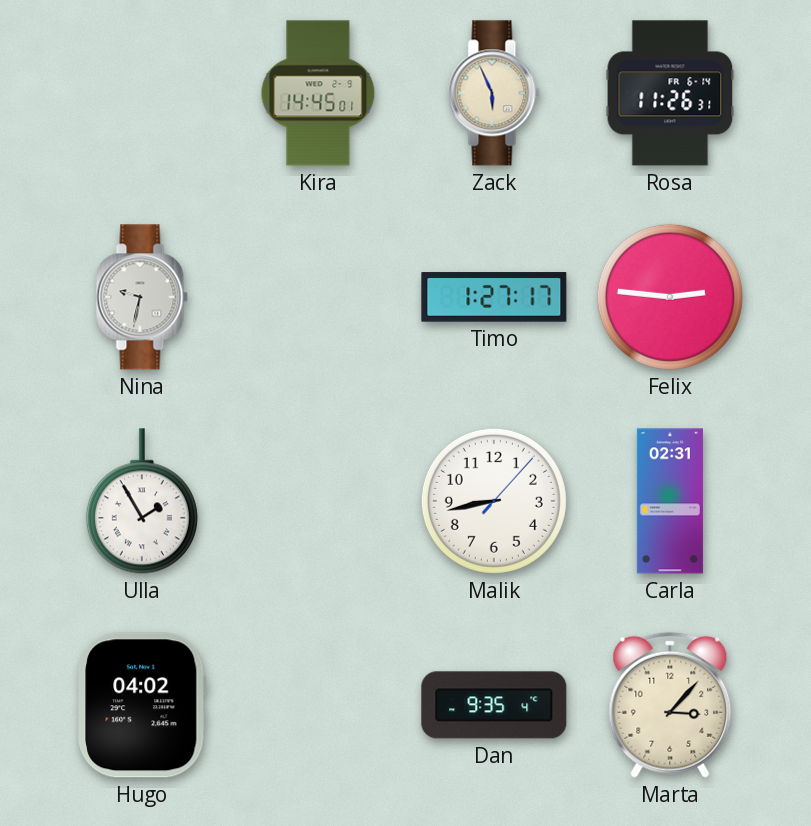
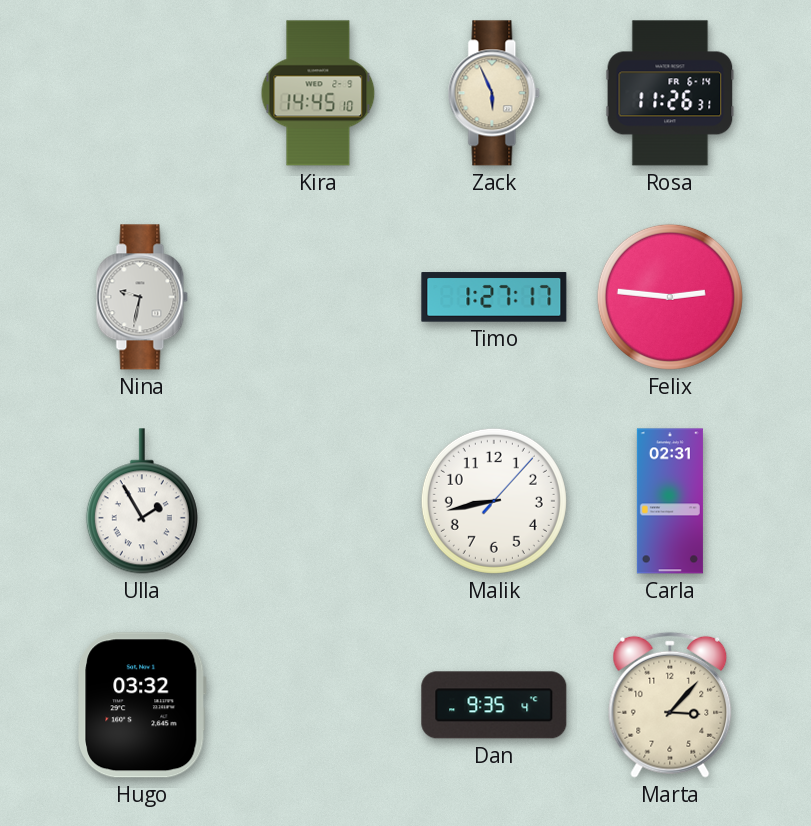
Kira: 14:45:01 -> 14:45:10
Hugo: 04:02 -> 03:32
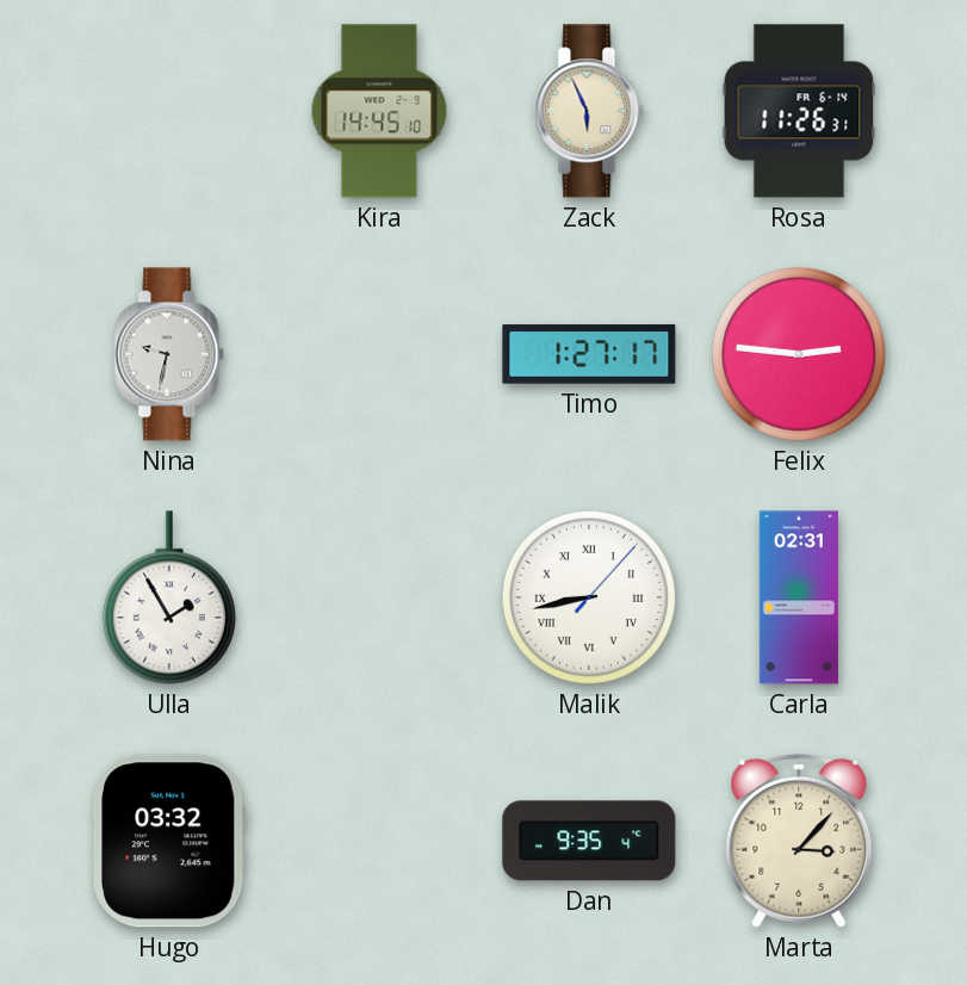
Malik numerals: Arabic -> Roman
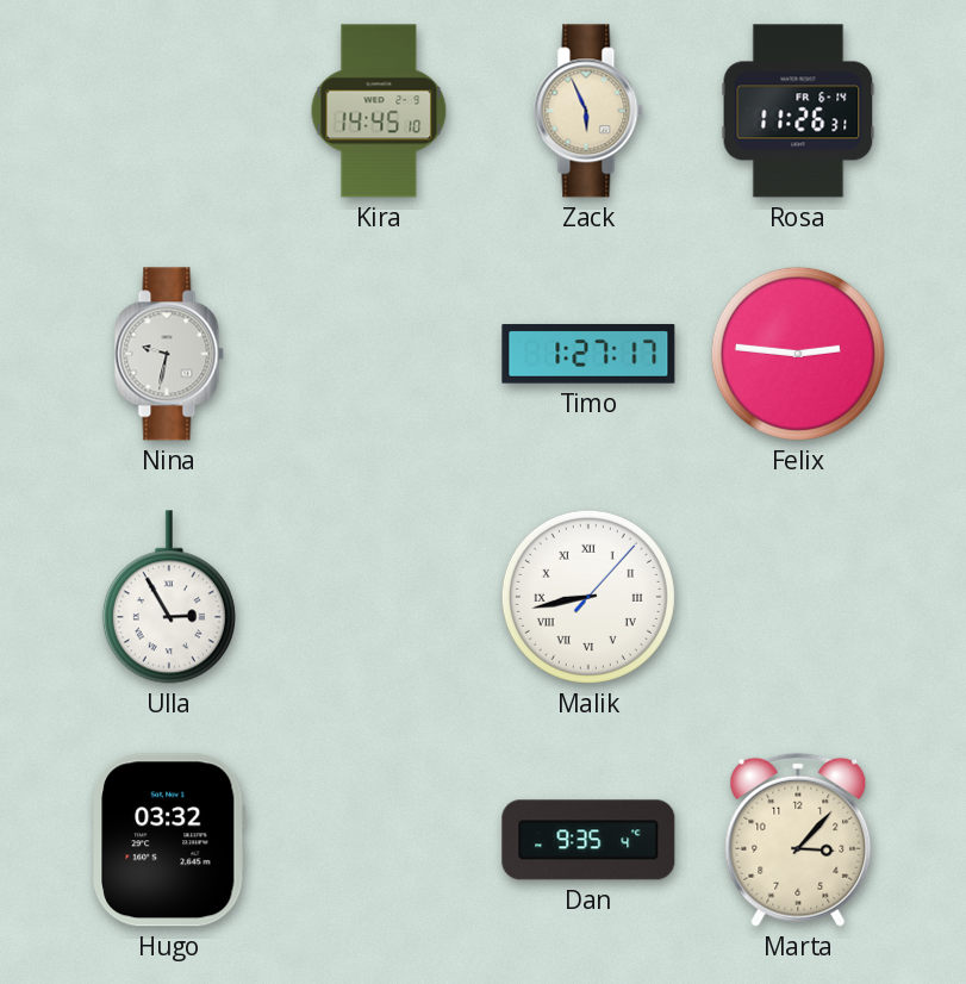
Ulla: 1:55 -> 2:55
Carla: 02:31 -> none
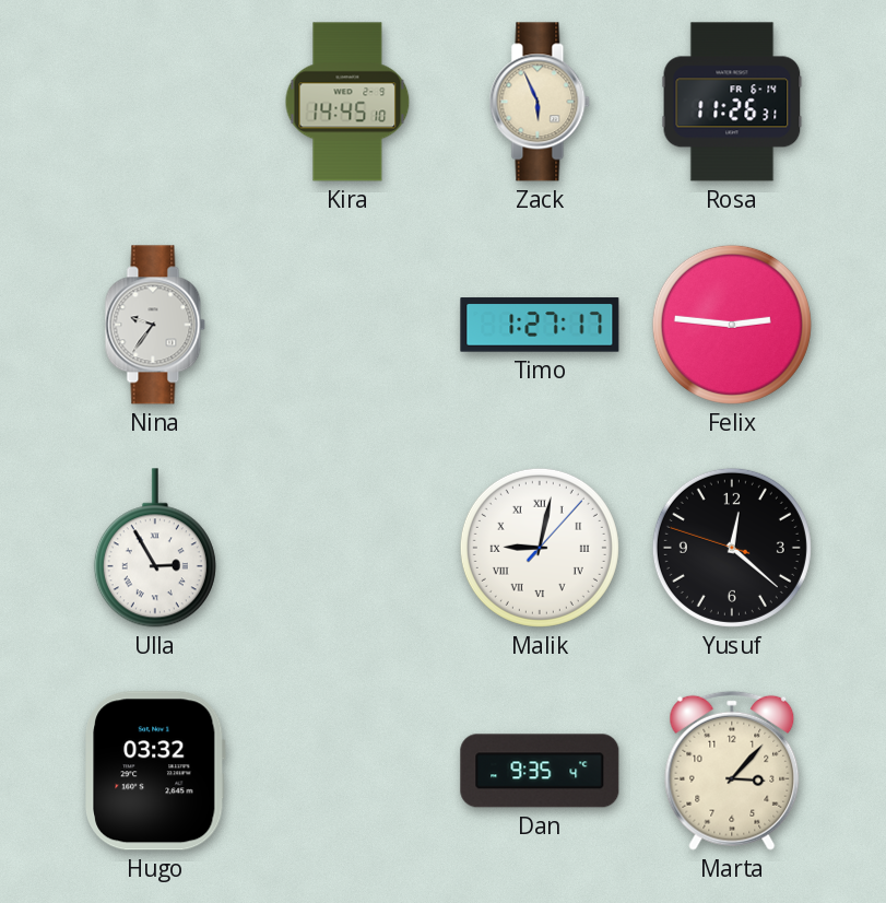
Nina: 9:32 -> 9:36
Malik: 8:43 -> 9:02
Yusuf: none -> 12:21
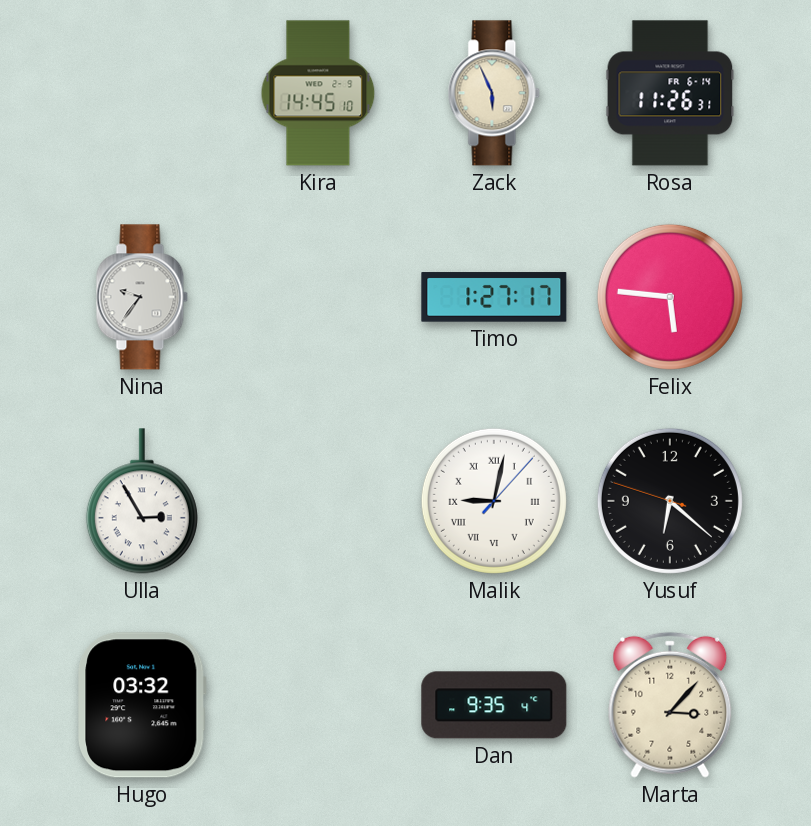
Felix: 2:46 -> 5:46
Yusuf: 12:21 -> 6:21
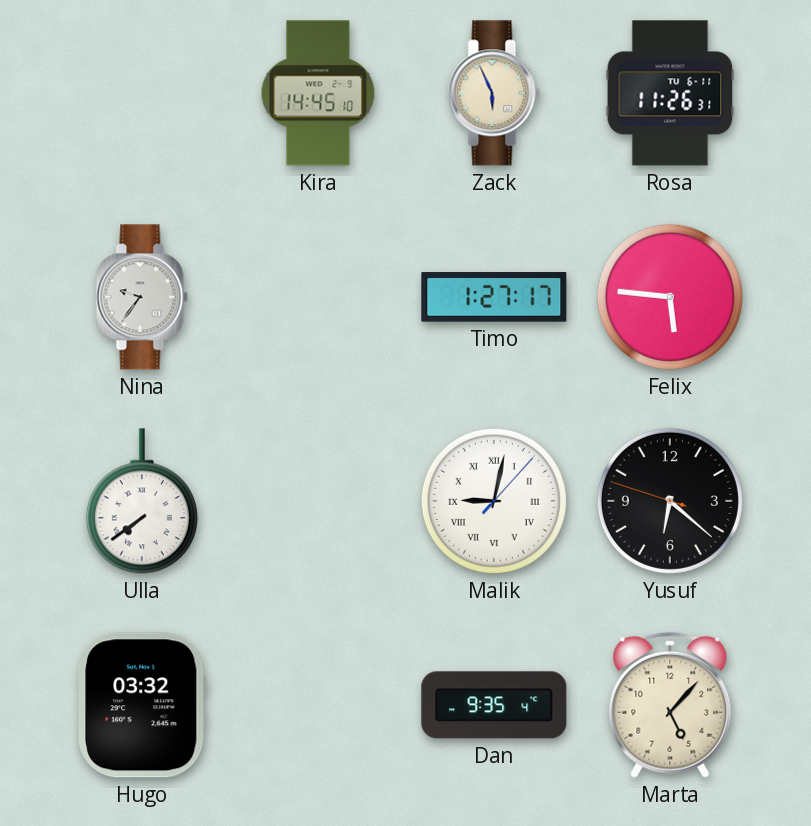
Rosa date: FR 6-14 -> TU 6-11
Ulla: 2:55 -> 7:39
Marta: 3:07 -> 5:07
